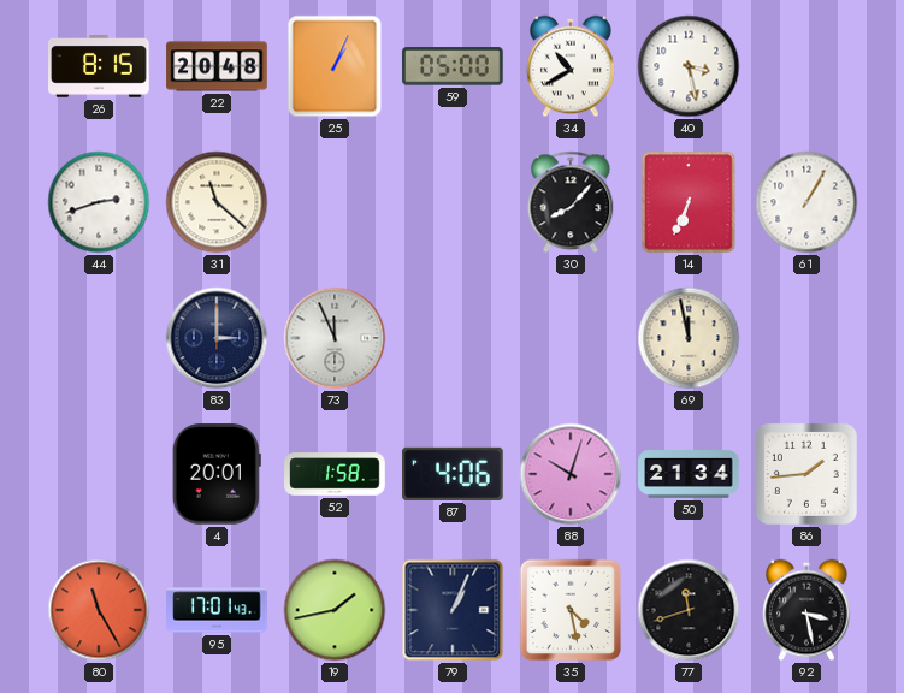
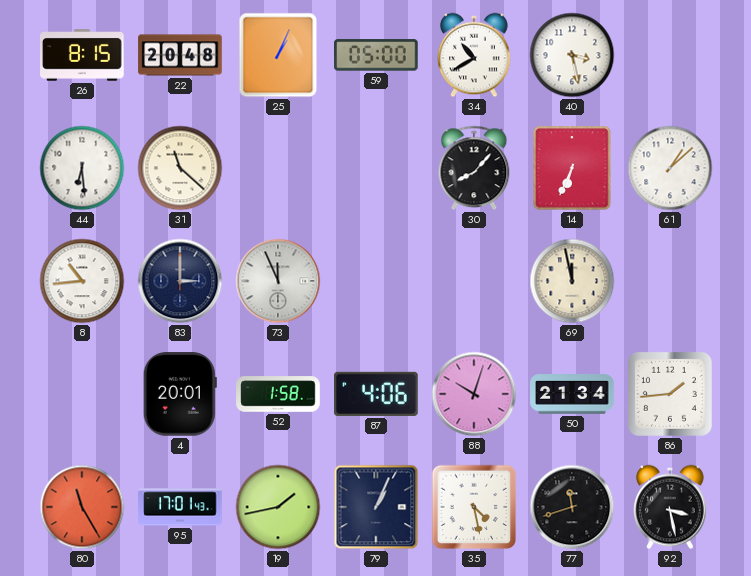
44: 2:42 -> 6:29
61: 1:05 -> 1:08
8: none -> 10:44
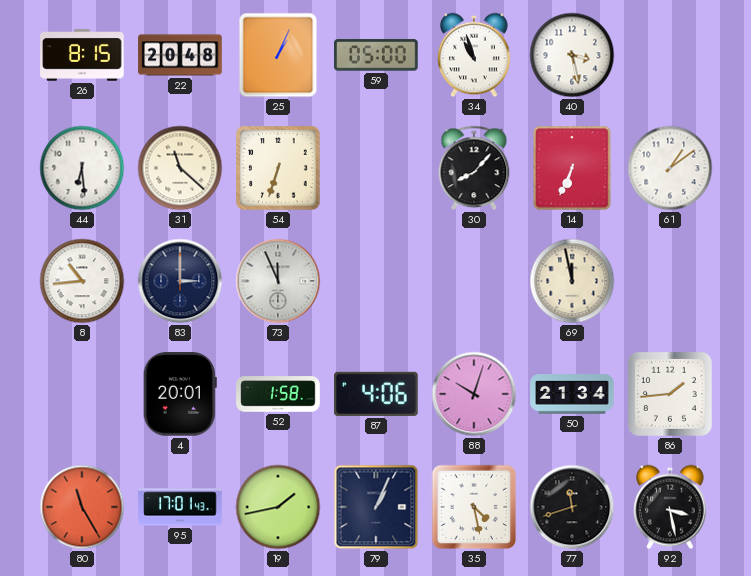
34: 10:40 -> 10:57
54: none -> 6:33
61: 1:08 -> 1:09
